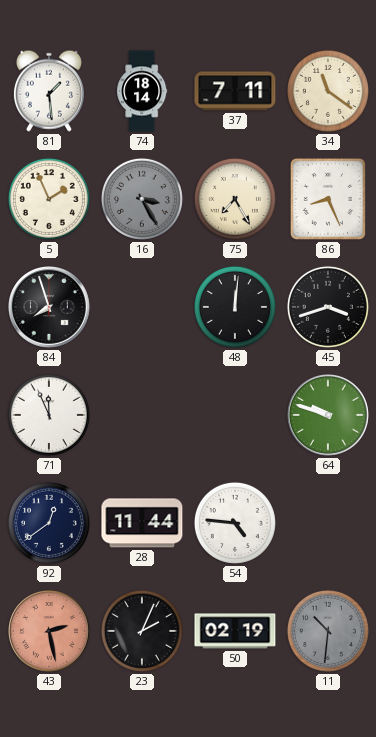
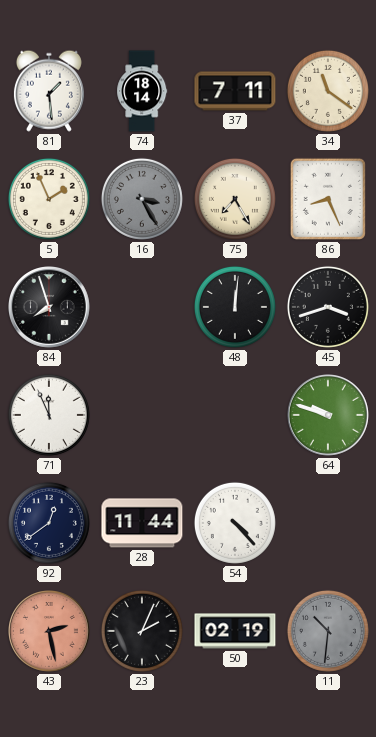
54: 4:46 -> 4:23
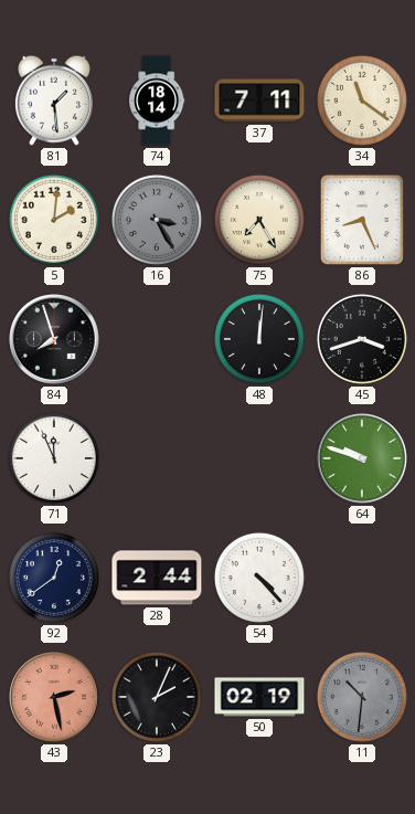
5: 1:56 -> 2:01
28: 11:44 -> 2:44
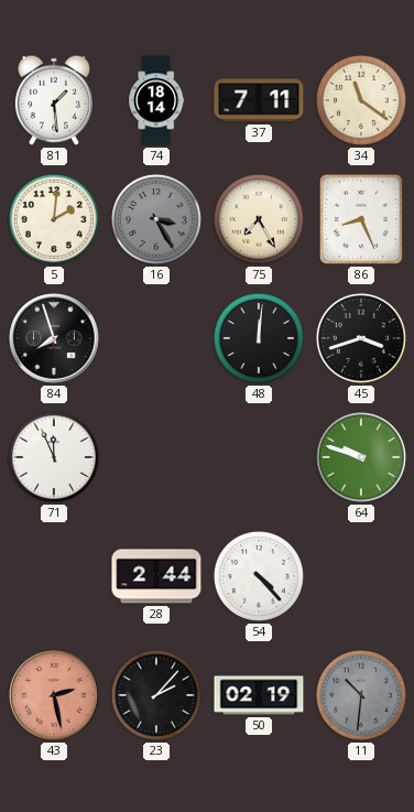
92: 12:39 -> none
23: 2:04 -> 2:07
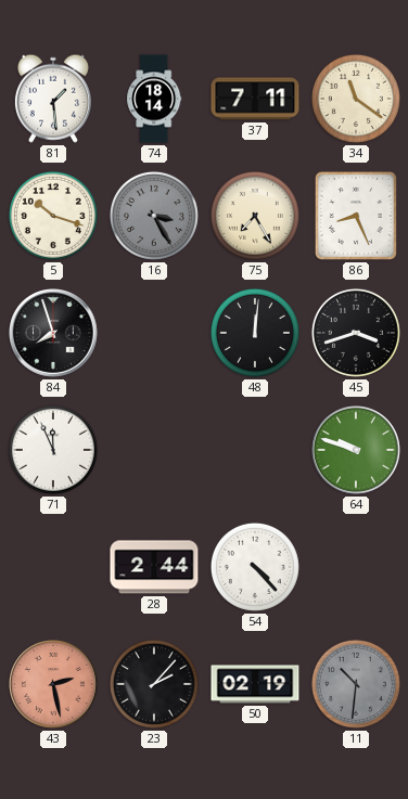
5: 2:01 -> 10:18
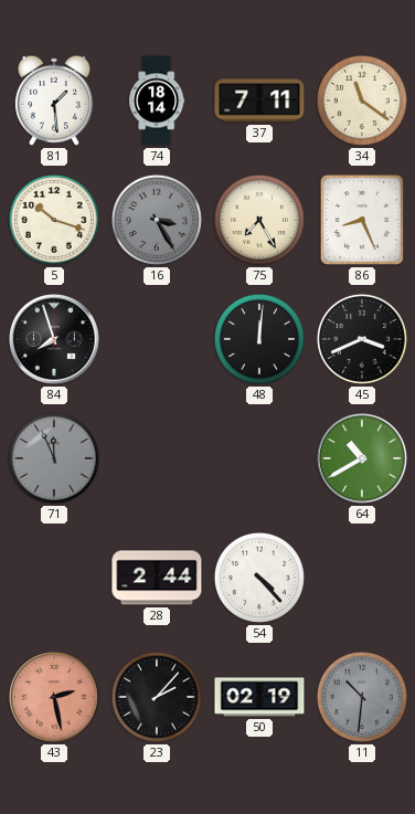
45: 3:42 -> 3:41
71 dial: white -> grey
64: 9:48 -> 10:40
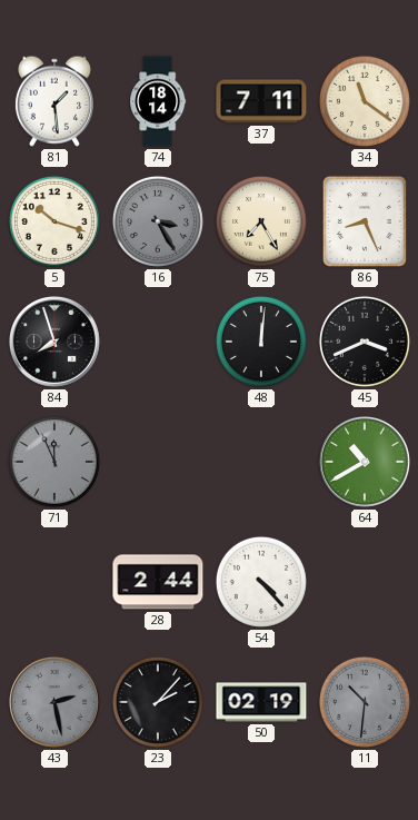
43 dial: salmon -> grey
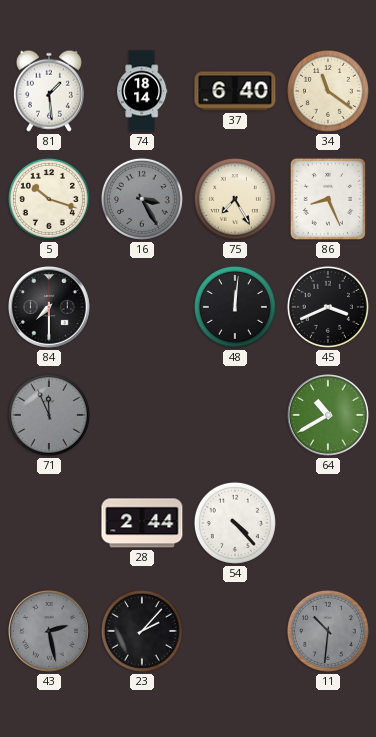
37: 7:11 -> 6:40
84: 7:57 -> 7:30
50: 02:19 -> none
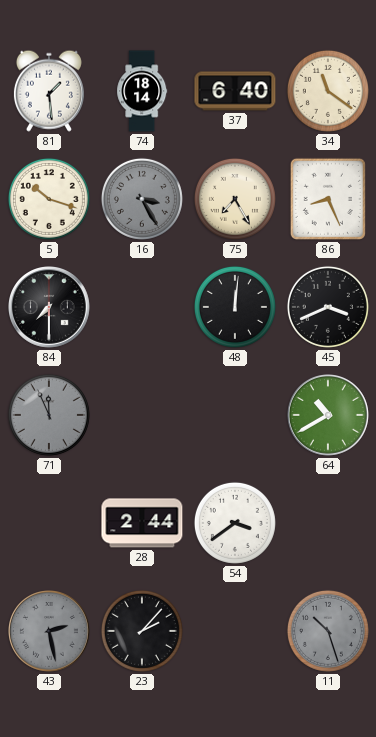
54: 4:23 -> 3:39
11: 10:31 -> 10:27
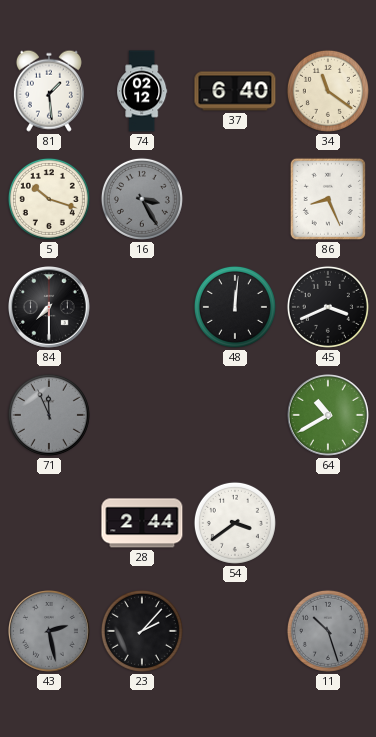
74: 18:14 -> 02:12
75: 7:25 -> none
